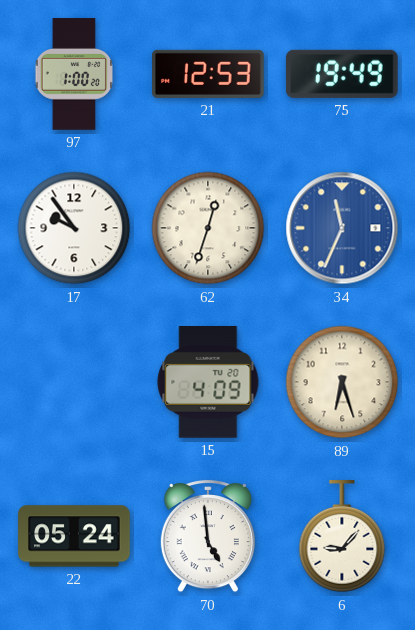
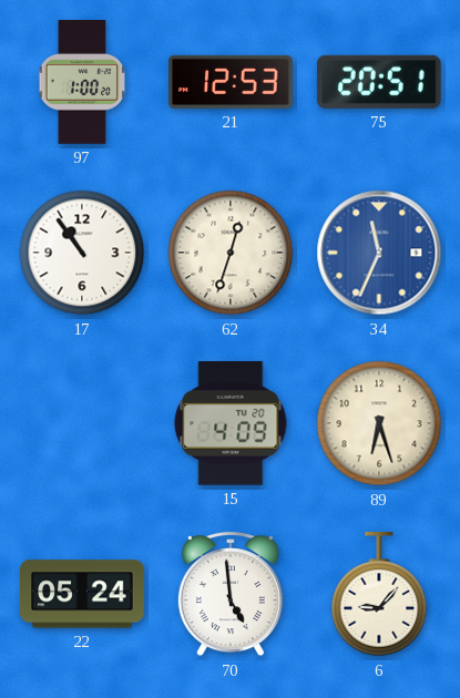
75: 19:49 -> 20:51
17: 9:54 -> 10:54
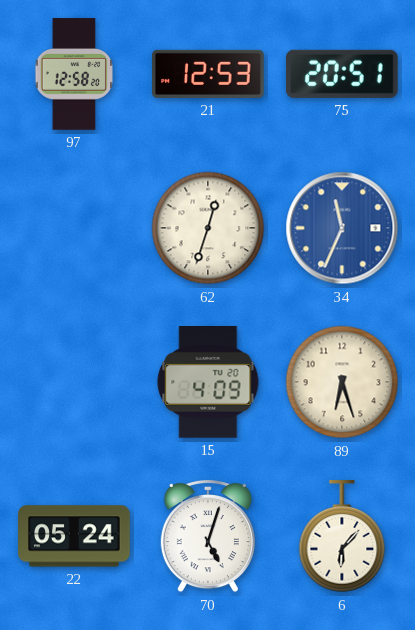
97: 1:00 -> 12:58
17: 10:54 -> none
70: 4:59 -> 5:03
6: 9:07 -> 6:07
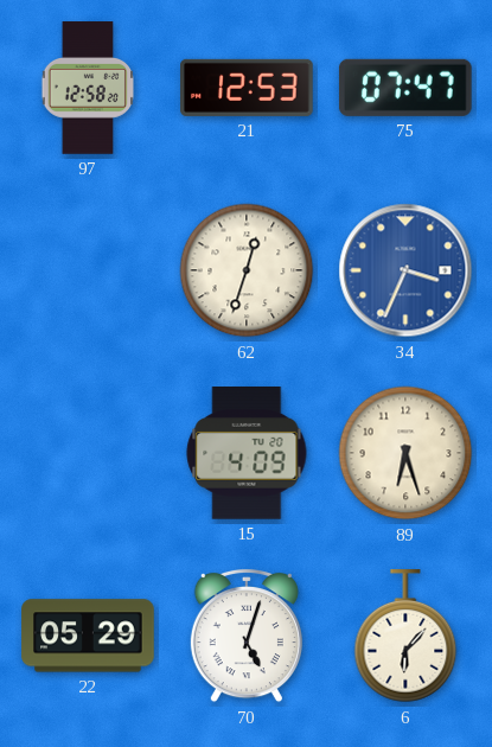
75: 20:51 -> 07:47
34: 11:34 -> 3:34
22: 05:24 -> 05:29
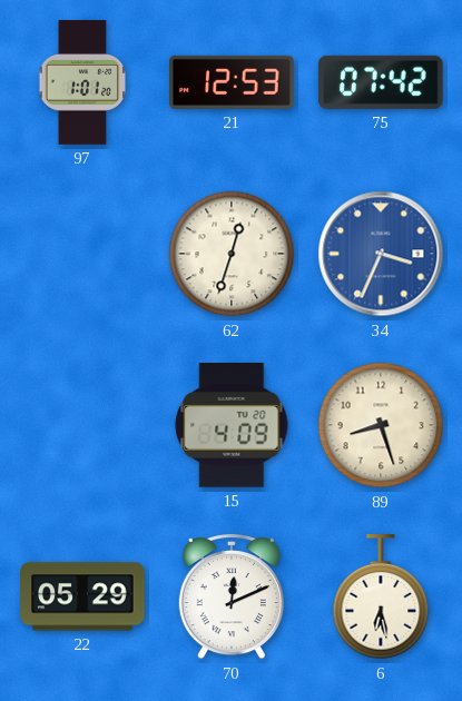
97: 12:58 -> 1:01
75: 07:47 -> 07:42
89: 6:27 -> 8:27
70: 5:03 -> 12:11
6: 6:07 -> 6:28
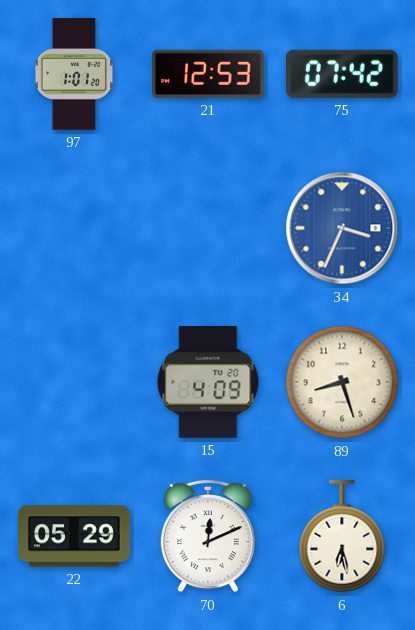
62: 12:33 -> none
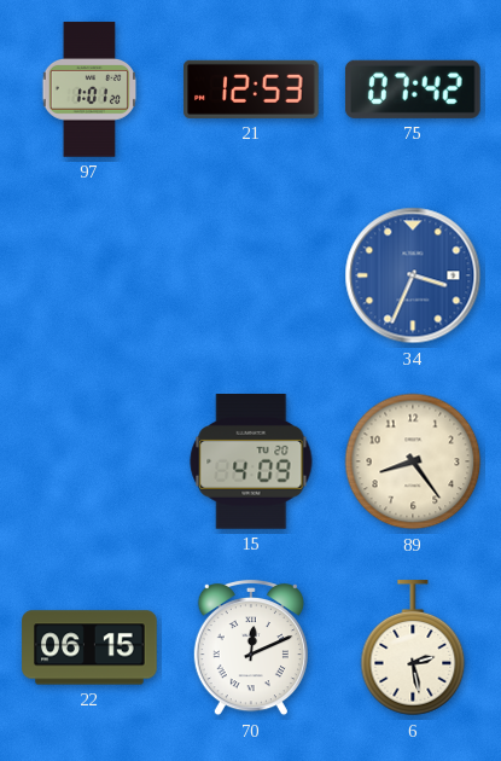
89: 8:27 -> 8:24
22: 05:29 -> 06:15
6: 6:28 -> 2:28
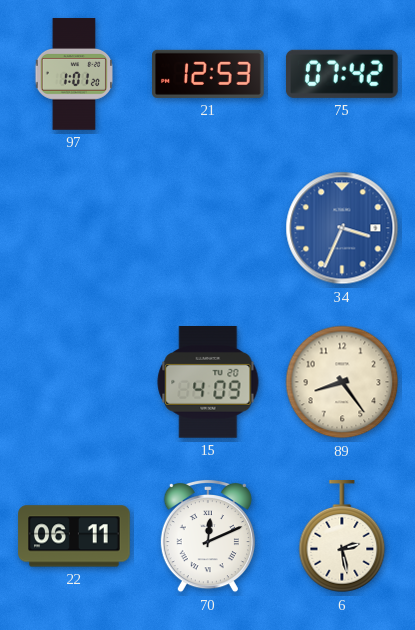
22: 06:15 -> 06:11
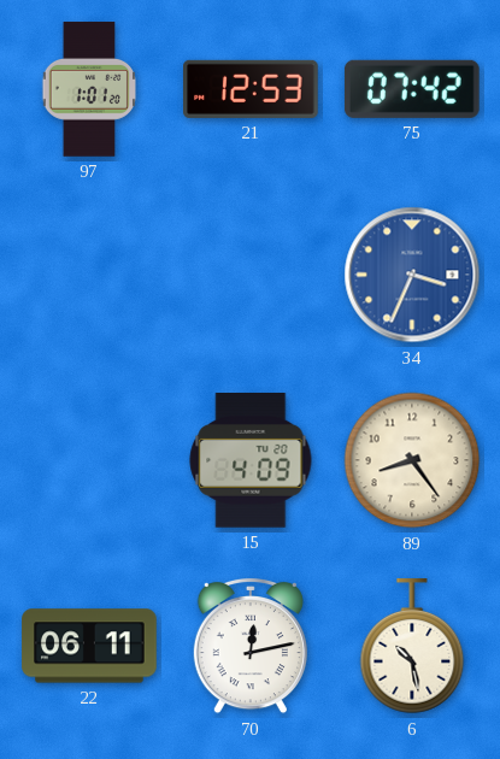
70: 12:11 -> 12:13
6: 2:28 -> 10:28
